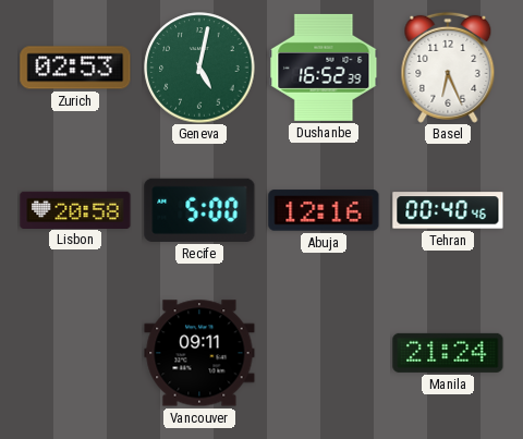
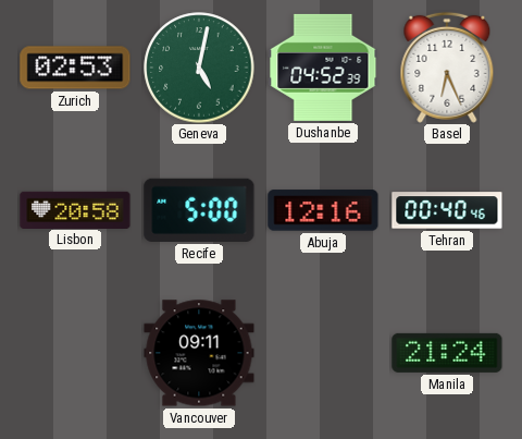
Dushanbe: 16:52 -> 04:52
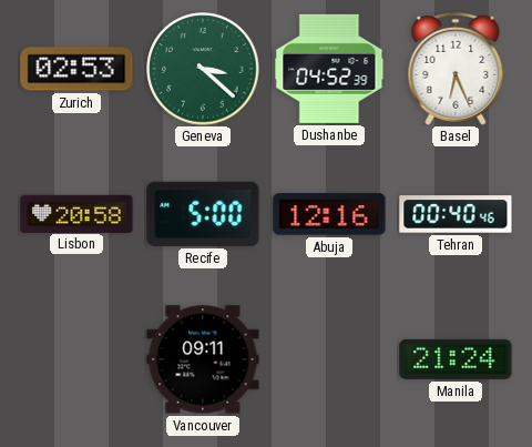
Geneva: 5:02 -> 3:22
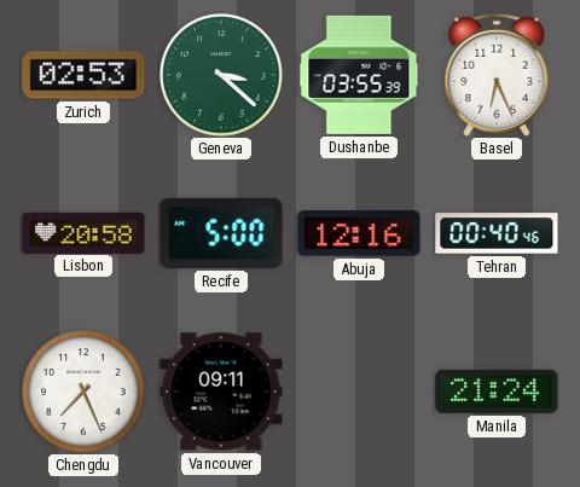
Dushanbe: 04:52 -> 03:55
Chengdu: none -> 7:26
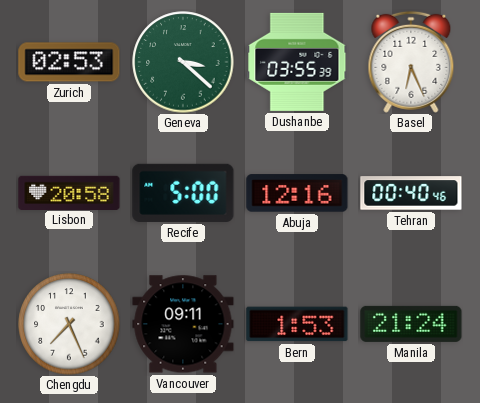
Bern: none -> 1:53
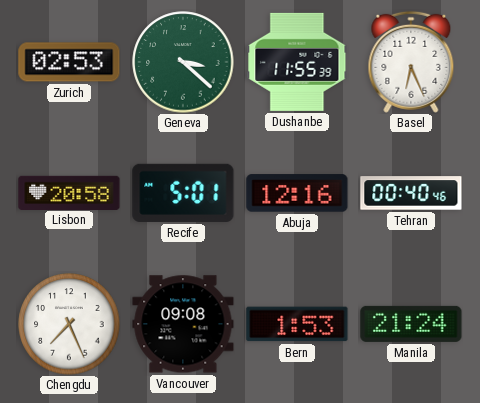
Dushanbe: 03:55 -> 11:55
Recife: 5:00 -> 5:01
Vancouver: 09:11 -> 09:08
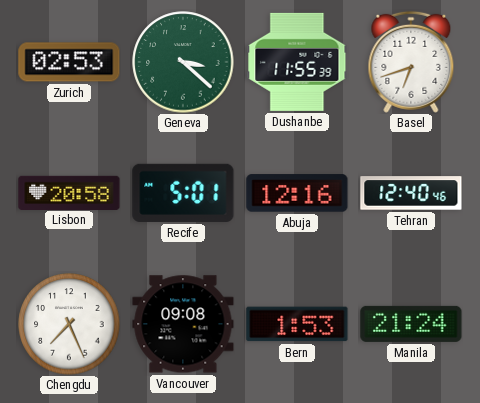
Basel: 6:26 -> 6:42
Tehran: 00:40 -> 12:40
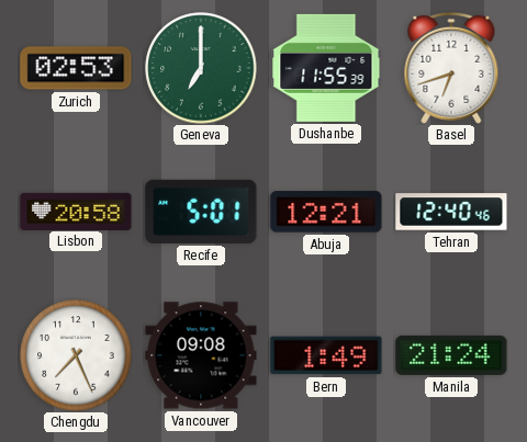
Geneva: 3:22 -> 7:00
Abuja: 12:16 -> 12:21
Bern: 1:53 -> 1:49
